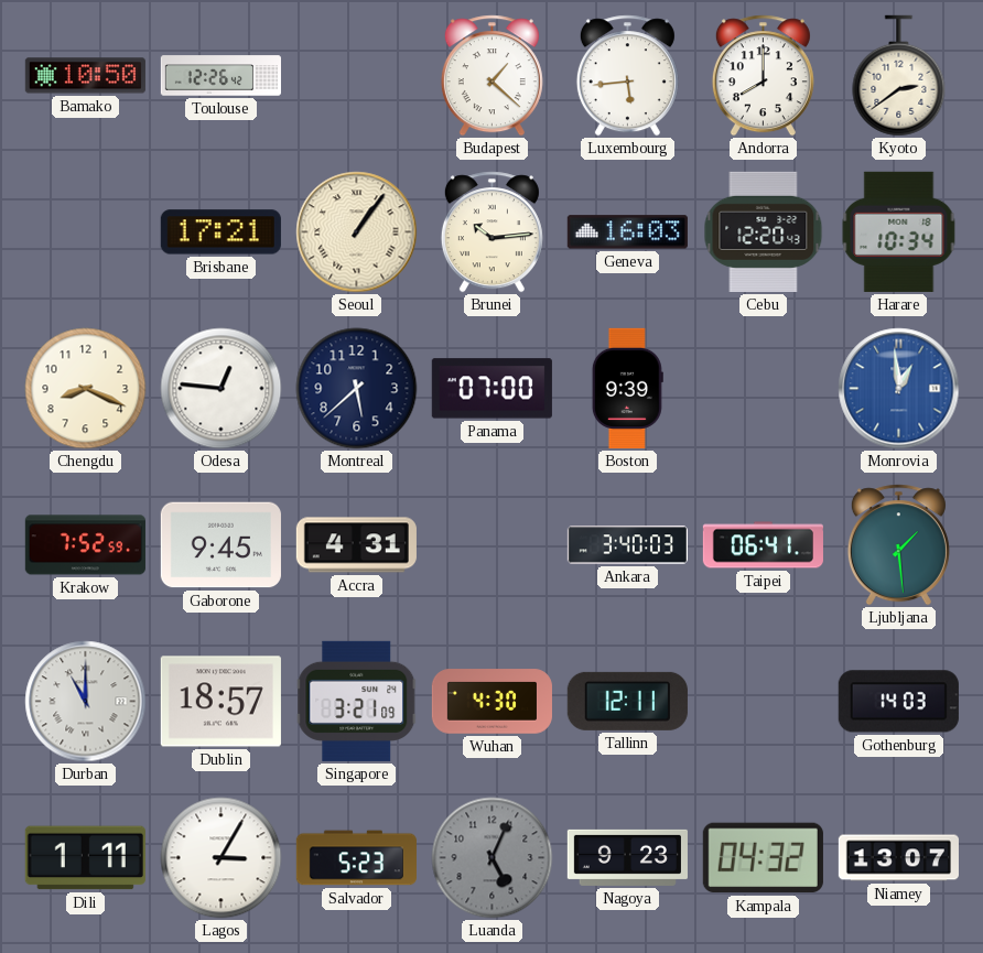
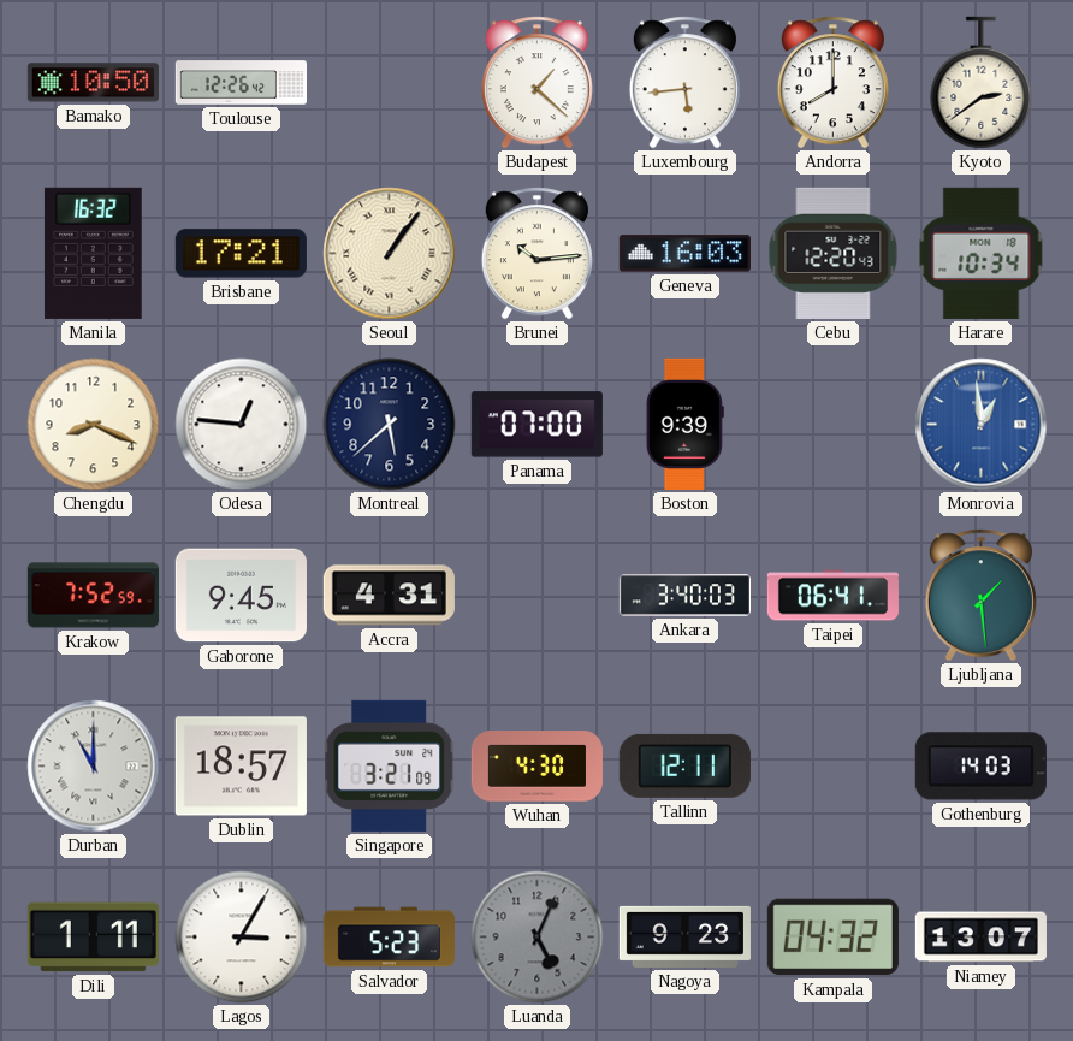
Manila: none -> 16:32
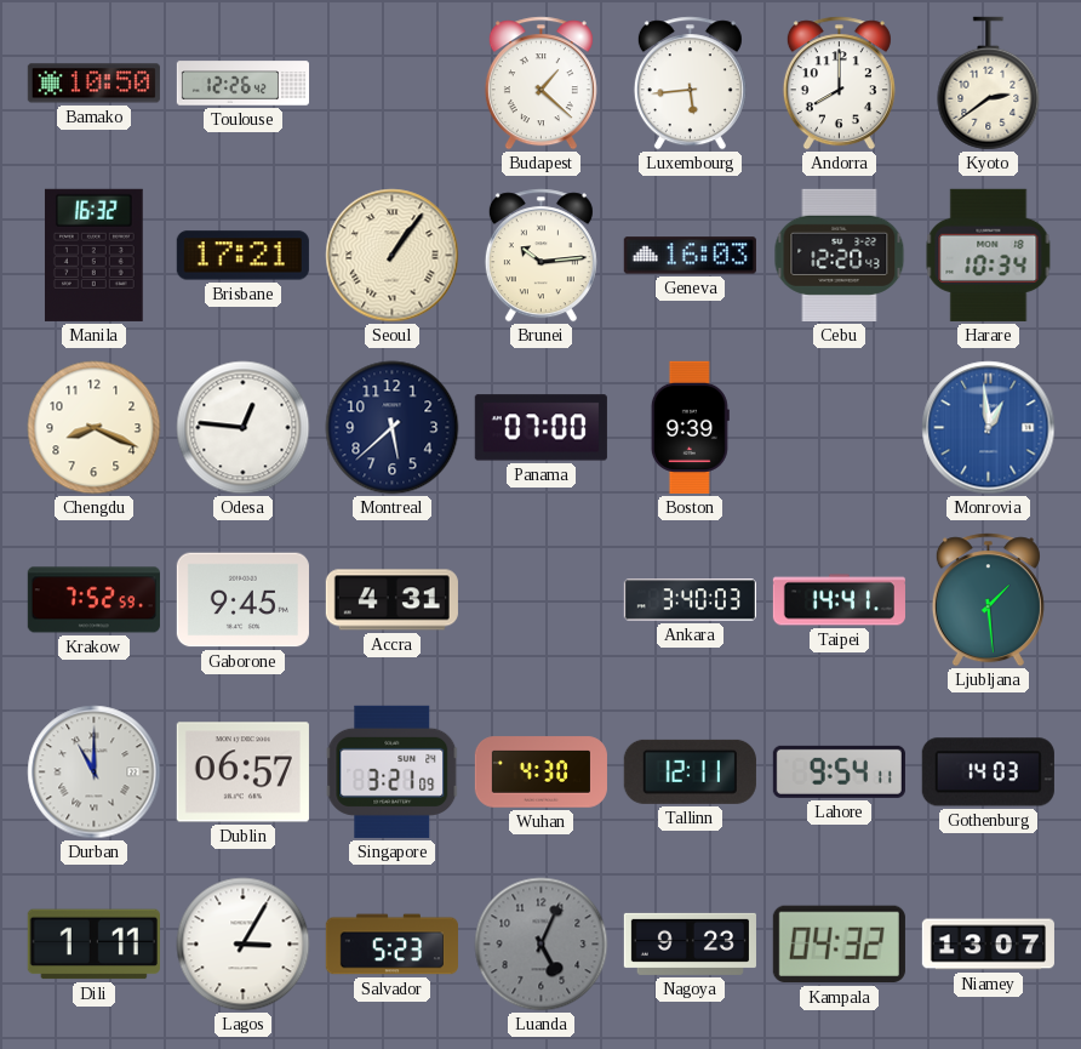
Taipei: 06:41 -> 14:41
Dublin: 18:57 -> 06:57
Lahore: none -> 9:54
